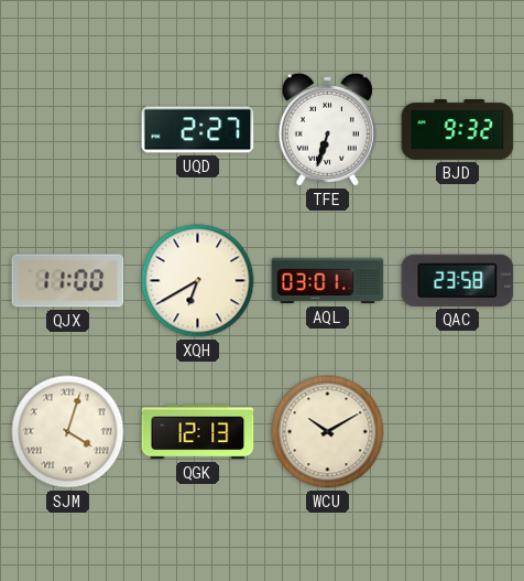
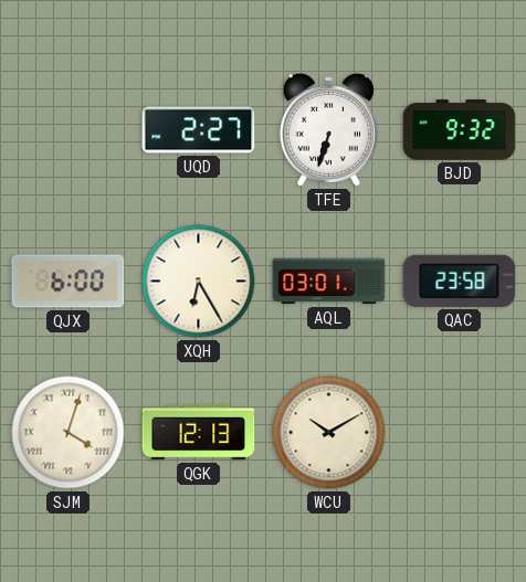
QJX: 11:00 -> 6:00
XQH: 6:40 -> 6:25
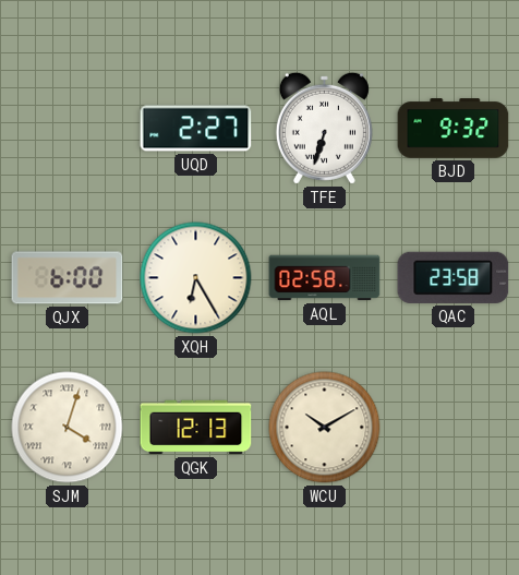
AQL: 03:01 -> 02:58
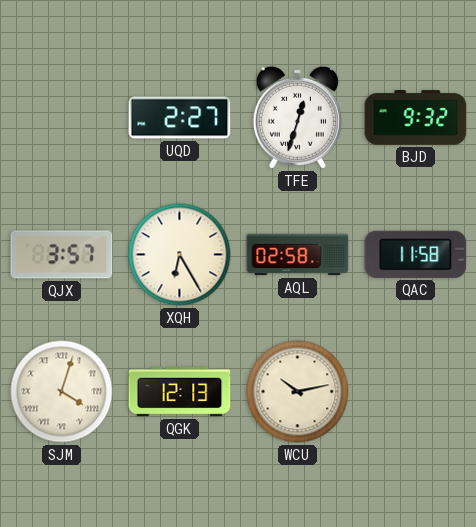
TFE: 6:33 -> 12:33
QJX: 6:00 -> 3:57
QAC: 23:58 -> 11:58
WCU: 10:10 -> 10:13
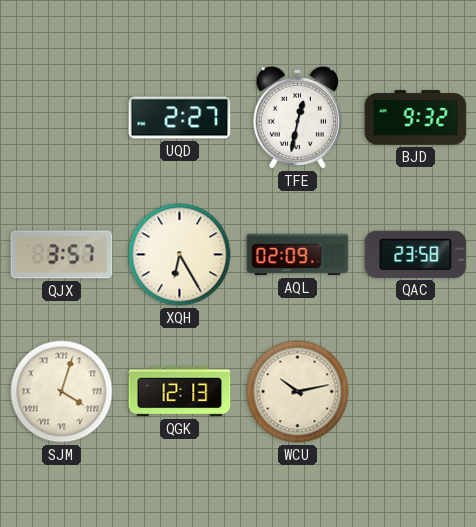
TFE: 12:33 -> 12:32
AQL: 02:58 -> 02:09
QAC: 11:58 -> 23:58
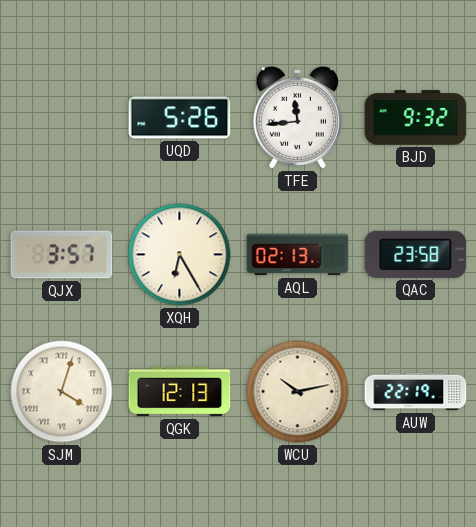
UQD: 2:27 -> 5:26
TFE: 12:32 -> 11:44
AQL: 02:09 -> 02:13
AUW: none -> 22:19
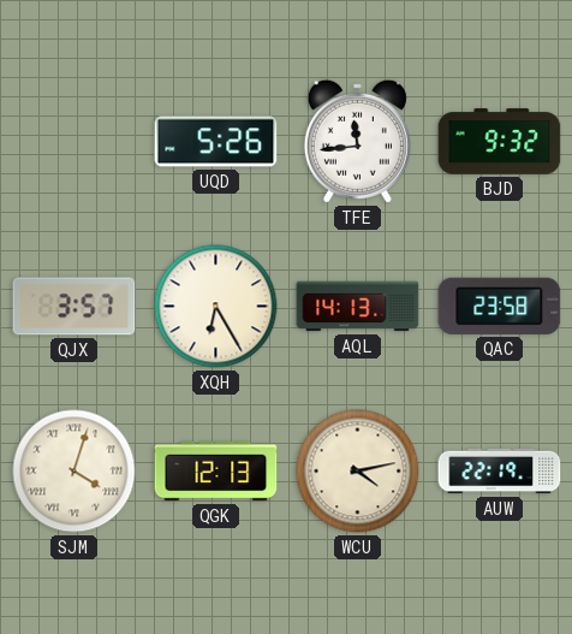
AQL: 02:13 -> 14:13
WCU: 10:13 -> 4:13
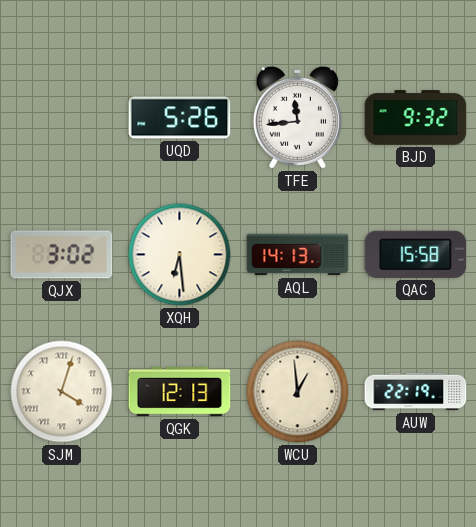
QJX: 3:57 -> 3:02
XQH: 6:25 -> 6:29
QAC: 23:58 -> 15:58
WCU: 4:13 -> 12:59
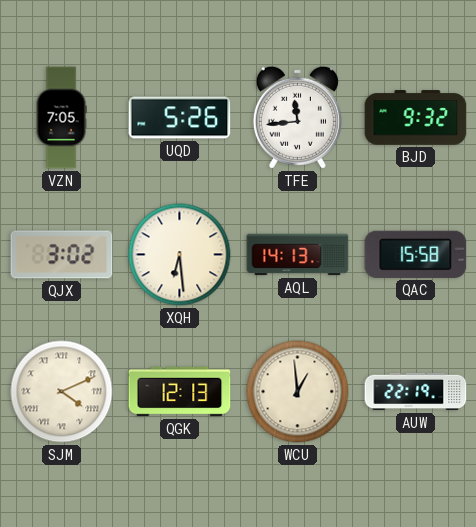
VZN: none -> 7:05
SJM: 4:03 -> 4:11
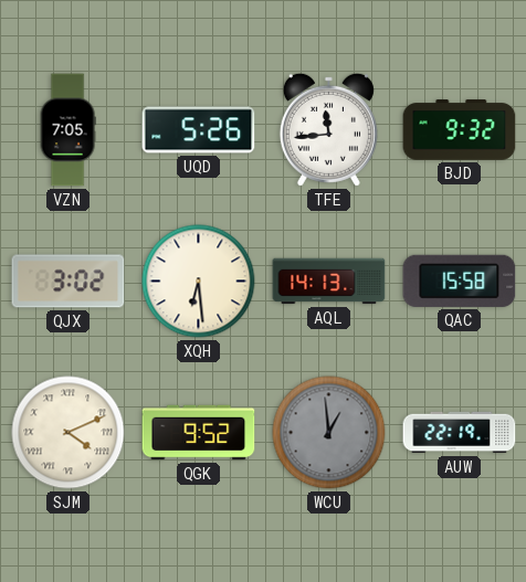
QGK: 12:13 -> 9:52
WCU dial: cream -> grey
